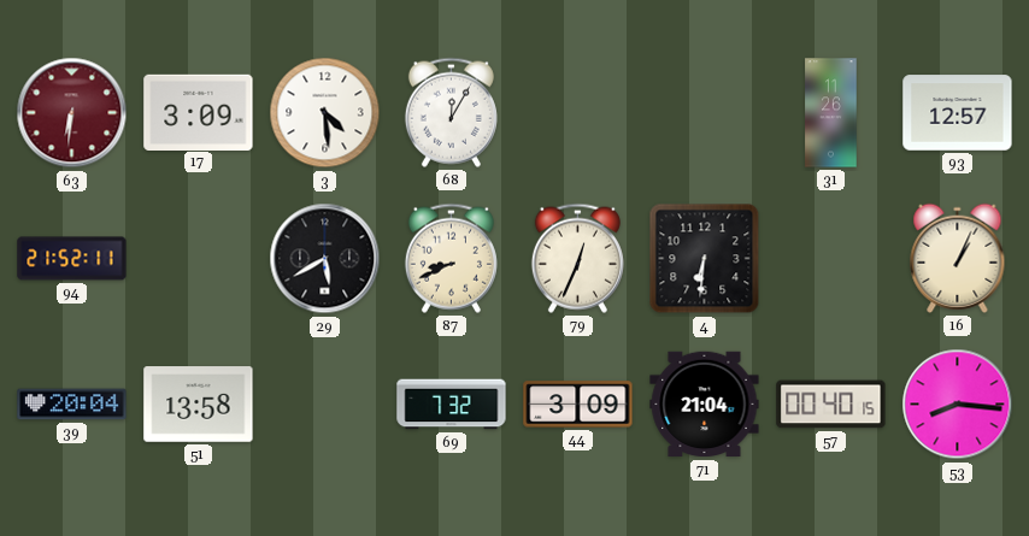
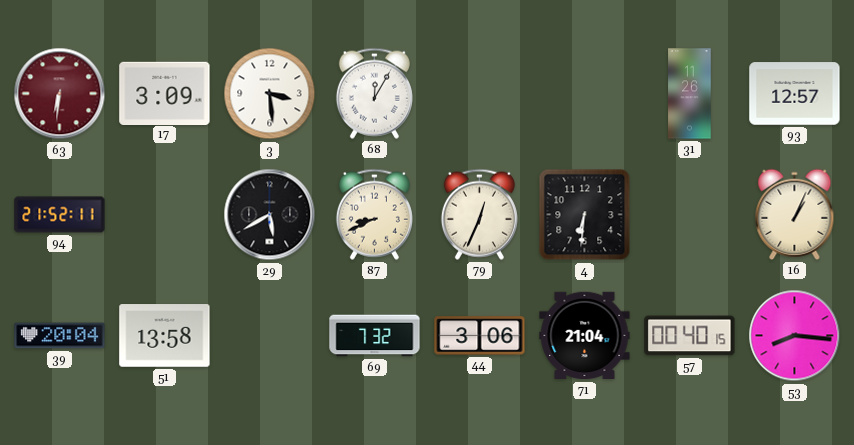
3: 4:29 -> 3:29
44: 3:09 -> 3:06
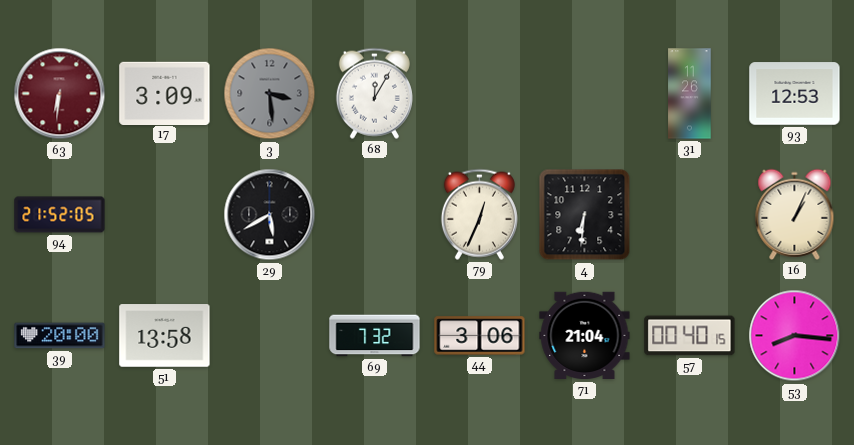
3 dial: white -> grey
93: 12:57 -> 12:53
94: 21:52:11 -> 21:52:05
87: 8:41 -> none
39: 20:04 -> 20:00
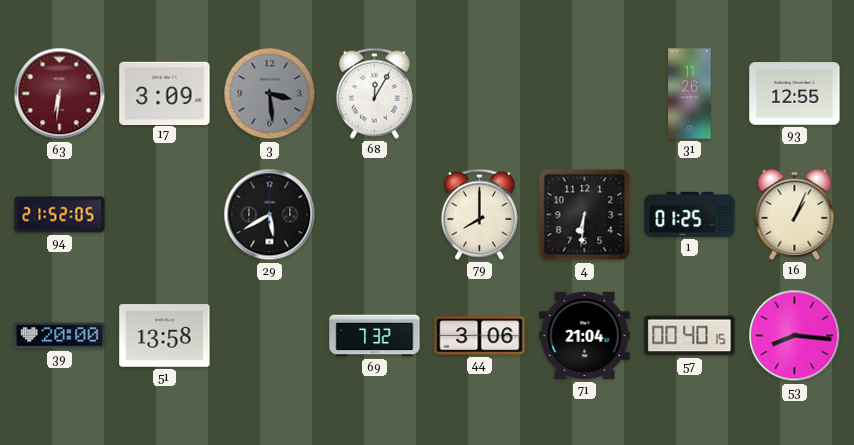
93: 12:53 -> 12:55
79: 12:34 -> 8:00
1: none -> 01:25
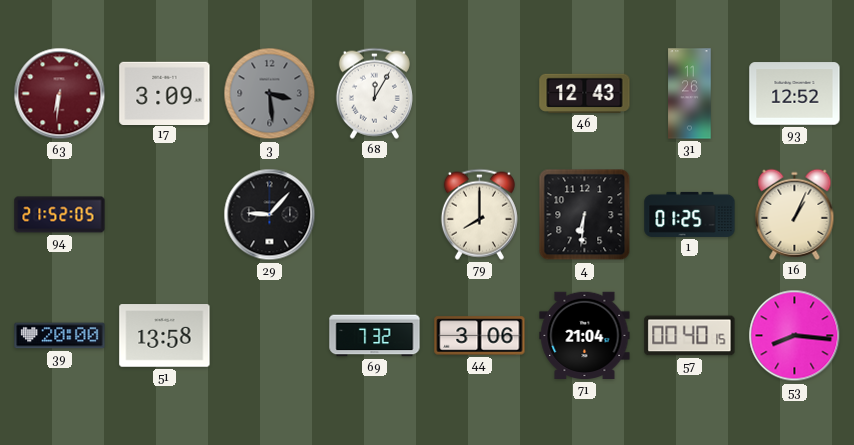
46: none -> 12:43
93: 12:55 -> 12:52
29: 5:40 -> 9:07
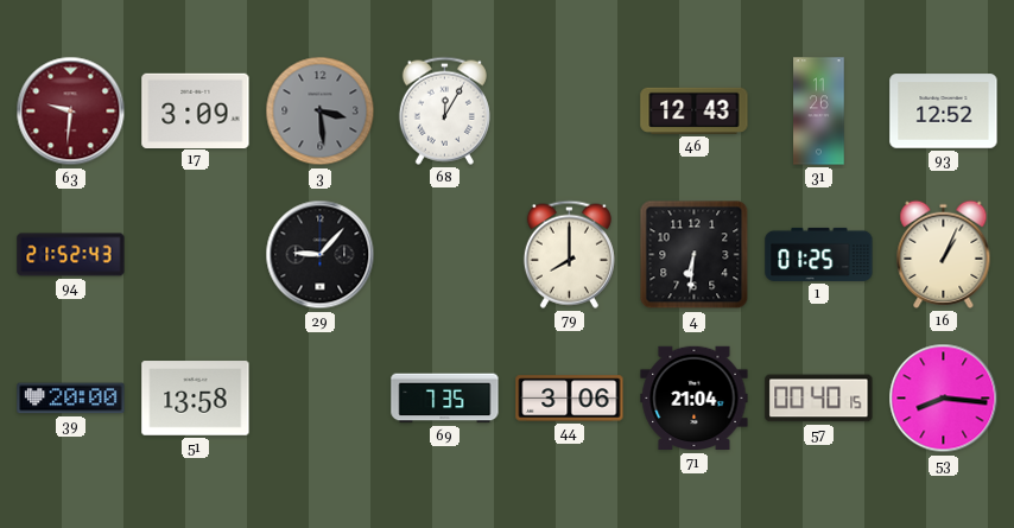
63: 6:31 -> 9:31
94: 21:52:05 -> 21:52:43
69: 7:32 -> 7:35
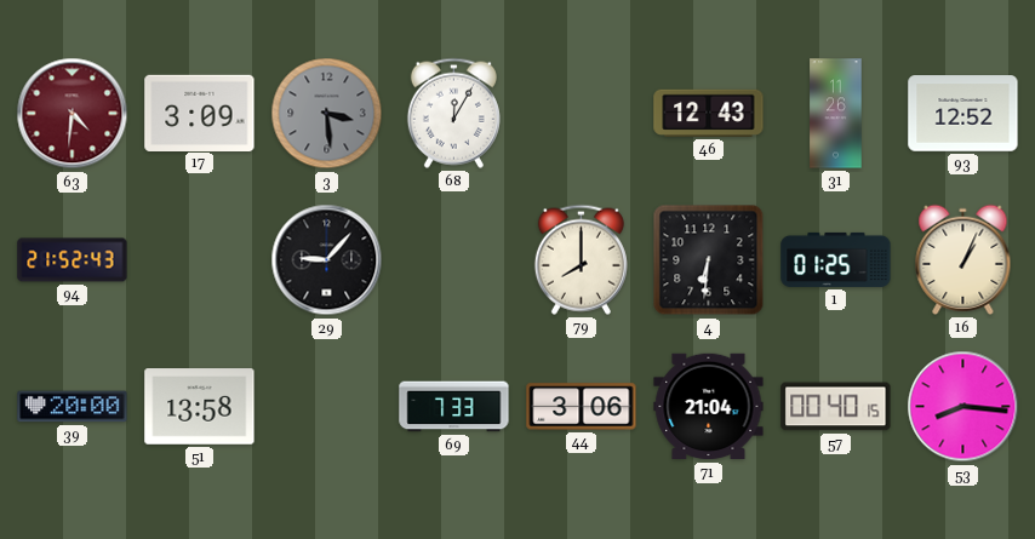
63: 9:31 -> 4:31
69: 7:35 -> 7:33
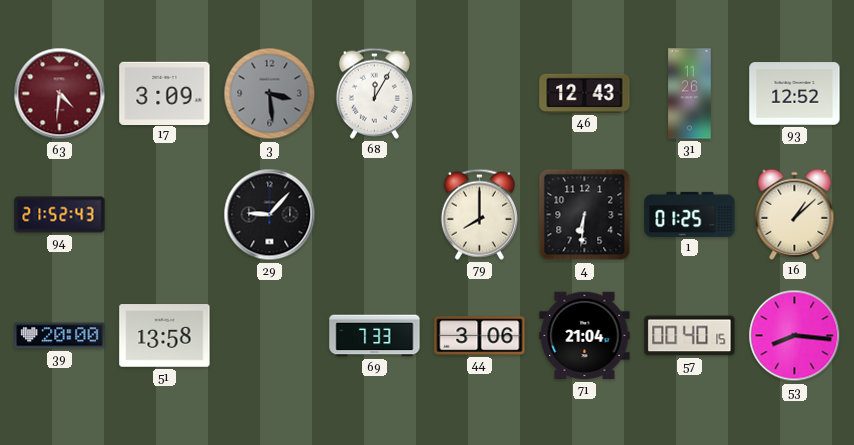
16: 1:04 -> 1:08
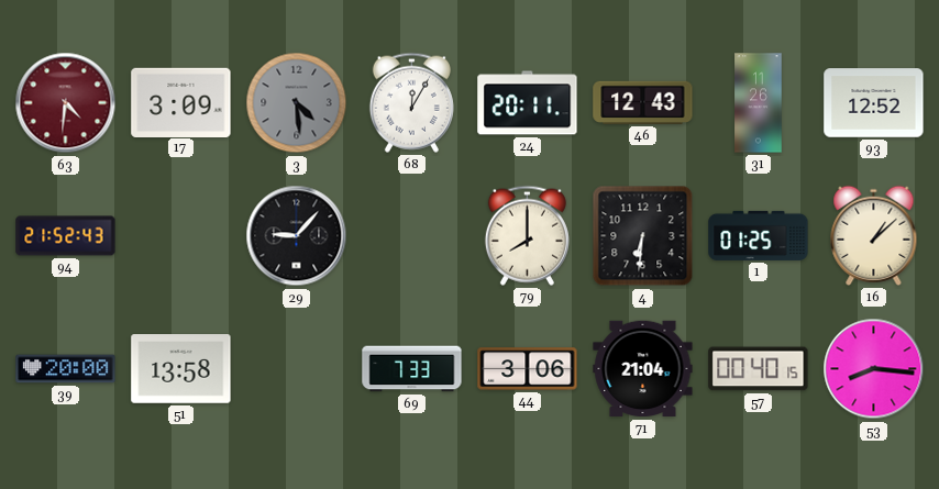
3: 3:29 -> 4:29
24: none -> 20:11
